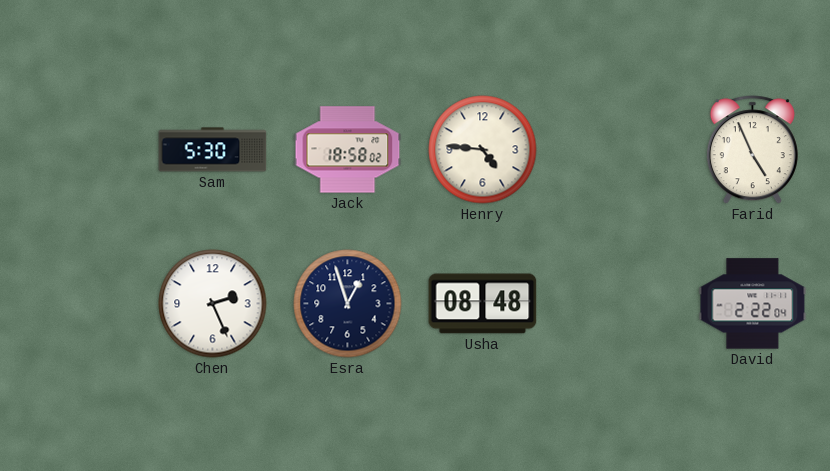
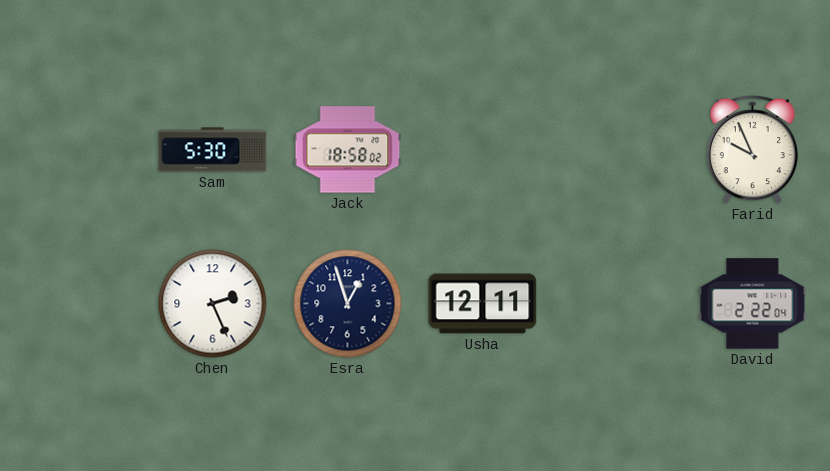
Henry: 4:46 -> none
Farid: 4:56 -> 9:56
Usha: 08:48 -> 12:11
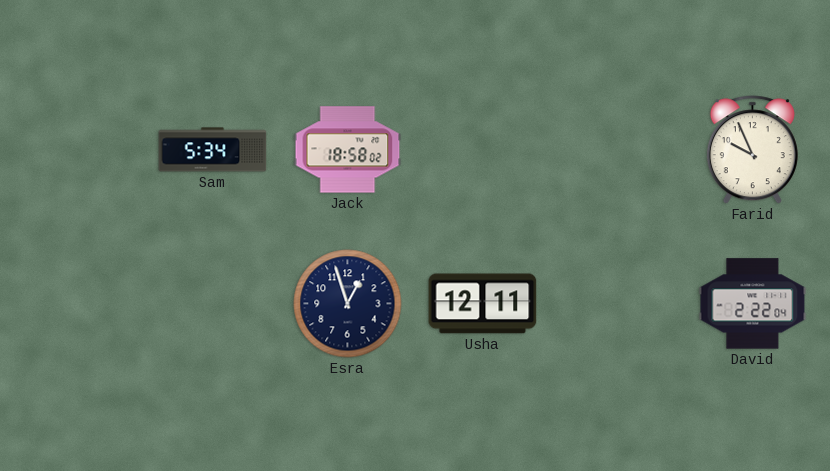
Sam: 5:30 -> 5:34
Chen: 2:26 -> none
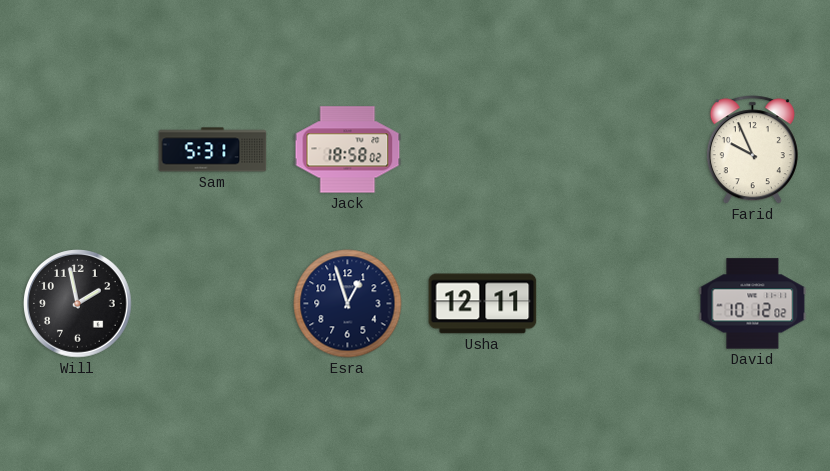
Sam: 5:34 -> 5:31
Will: none -> 1:58
David: 2:22 -> 10:12
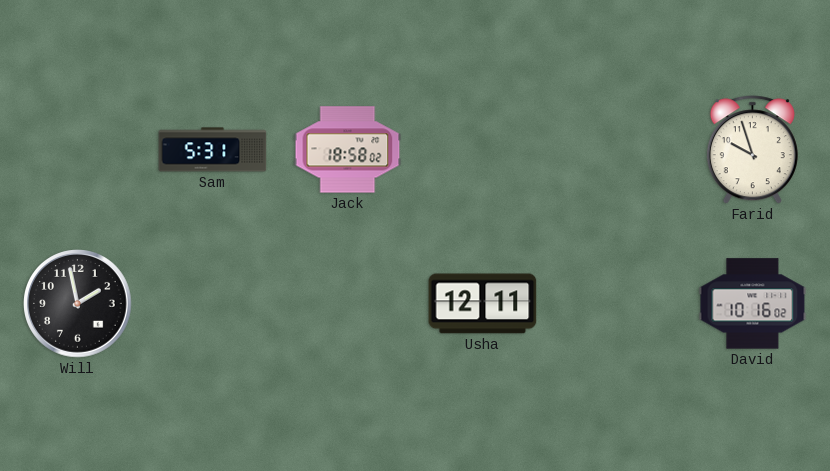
Farid: 9:56 -> 9:57
Esra: 12:57 -> none
David: 10:12 -> 10:16
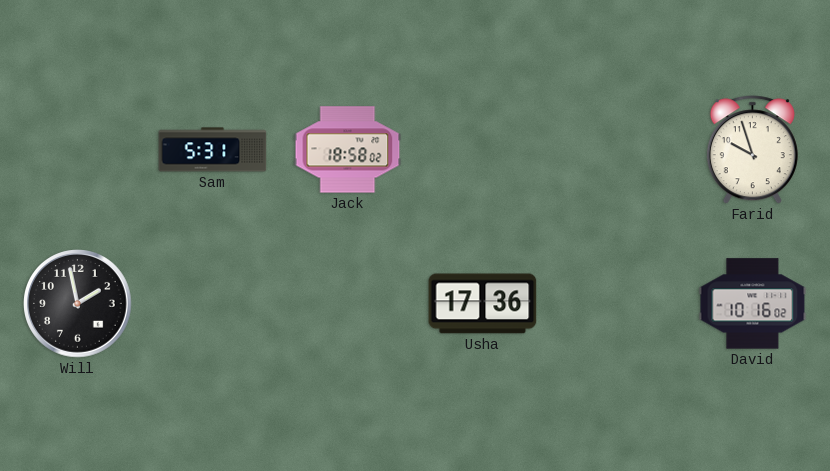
Usha: 12:11 -> 17:36
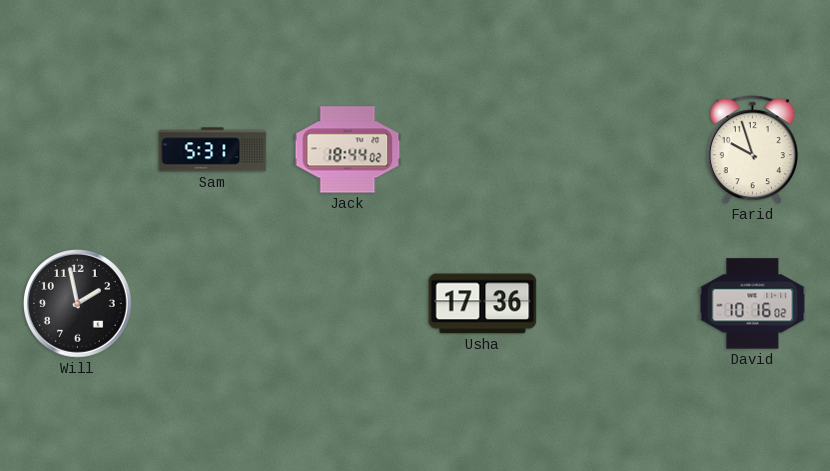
Jack: 18:58 -> 18:44
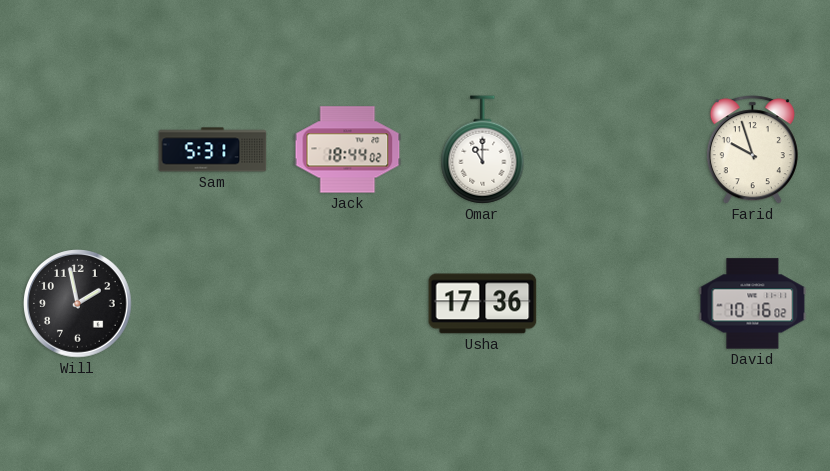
Omar: none -> 11:00
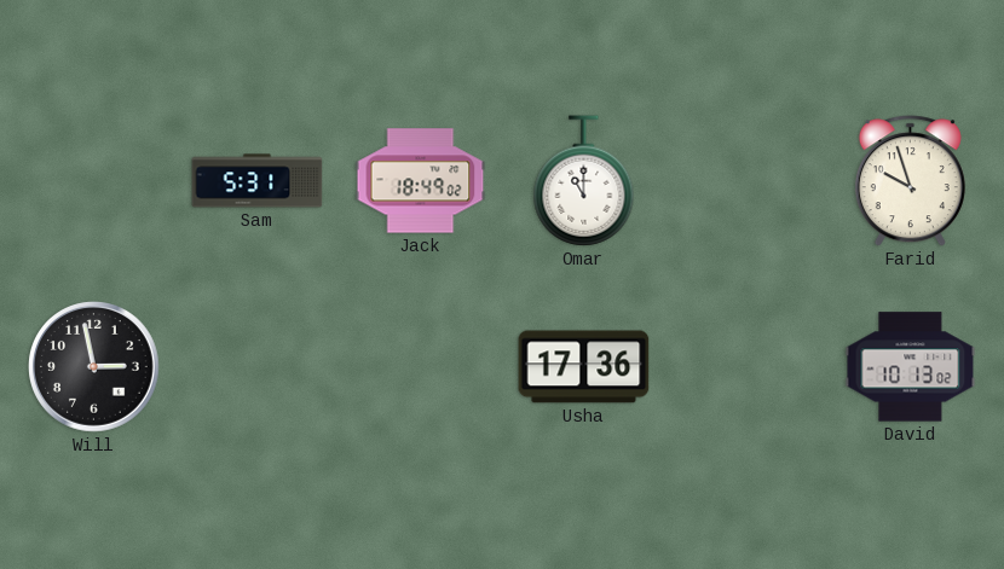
Jack: 18:44 -> 18:49
Will: 1:58 -> 2:58
David: 10:16 -> 10:13
